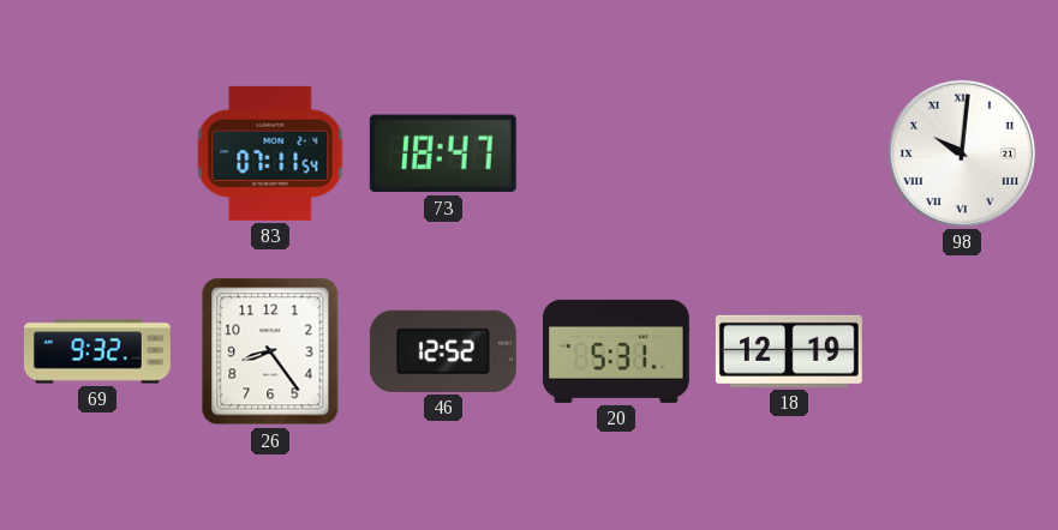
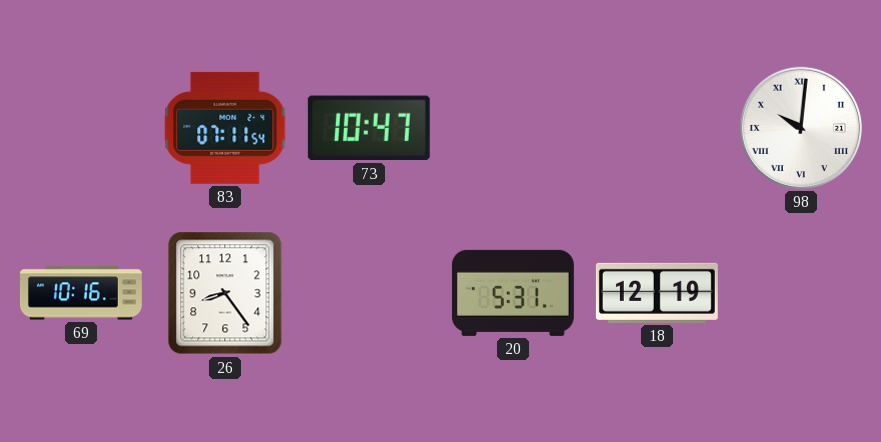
73: 18:47 -> 10:47
69: 9:32 -> 10:16
46: 12:52 -> none
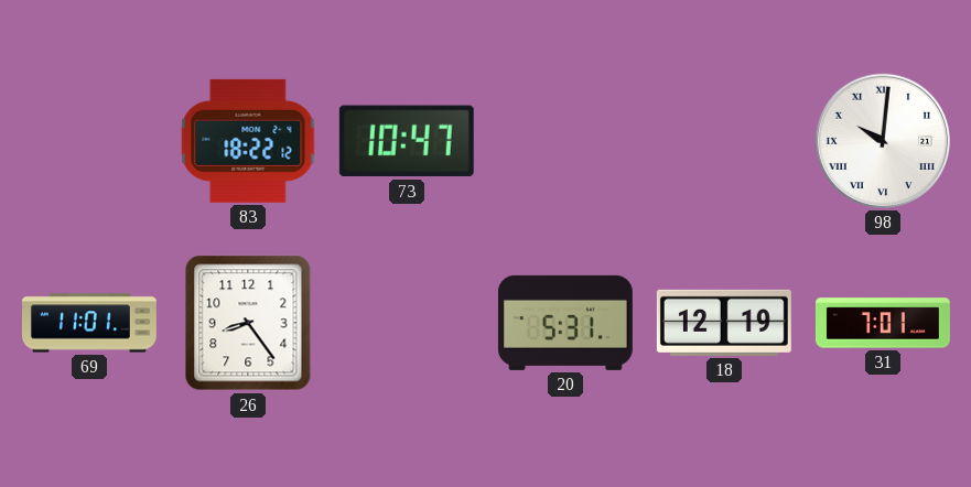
83: 07:11 -> 18:22
69: 10:16 -> 11:01
31: none -> 7:01
